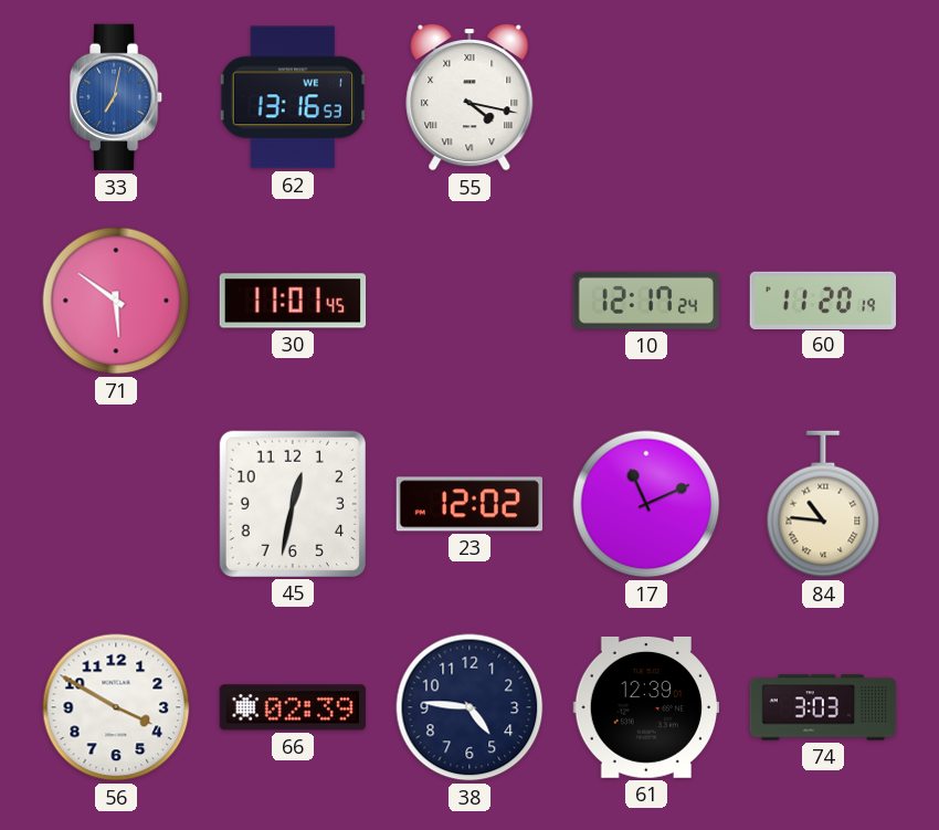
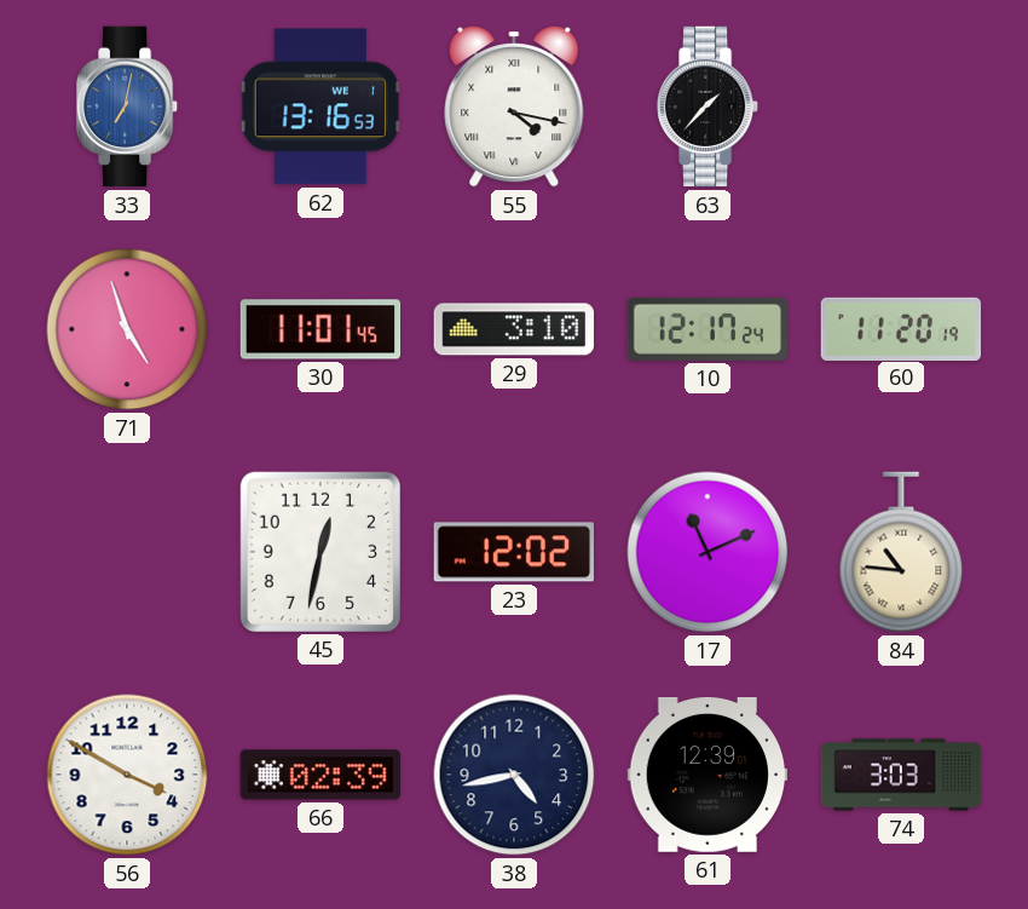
63: none -> 1:37
71: 5:51 -> 4:57
29: none -> 3:10
38: 4:46 -> 4:43
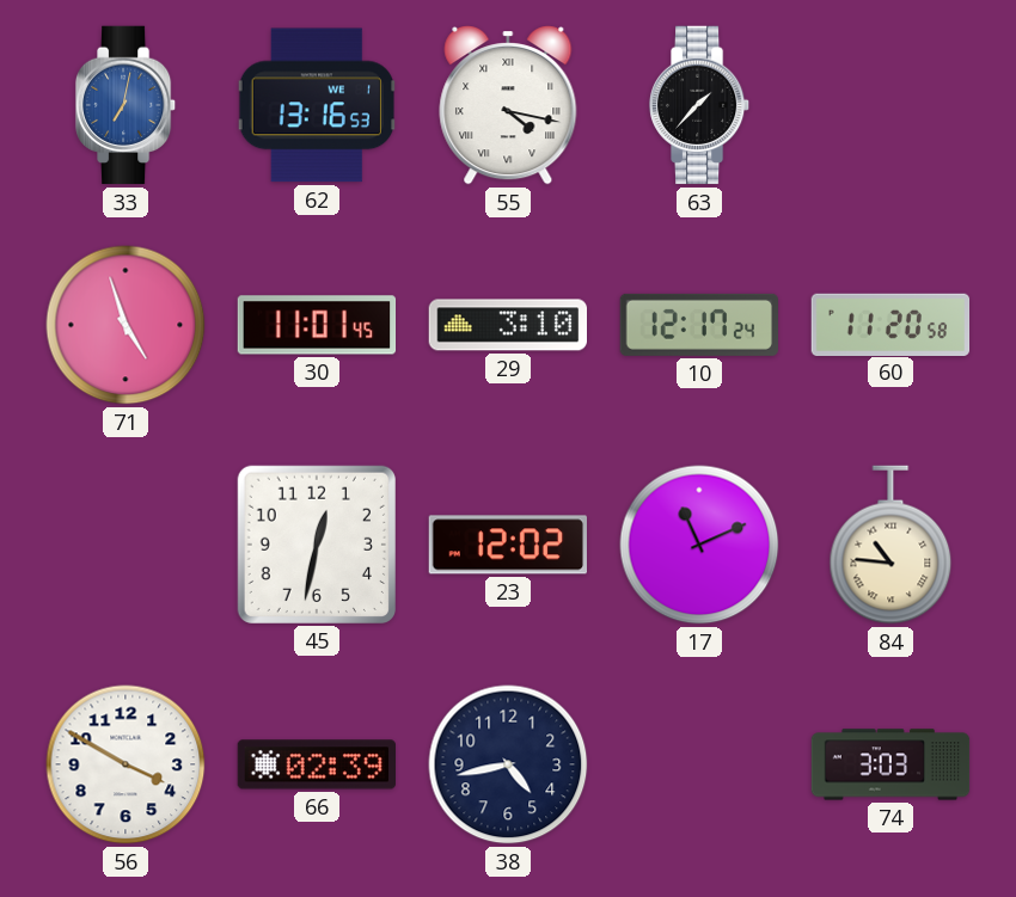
60: 11:20:19 -> 11:20:58
61: 12:39 -> none
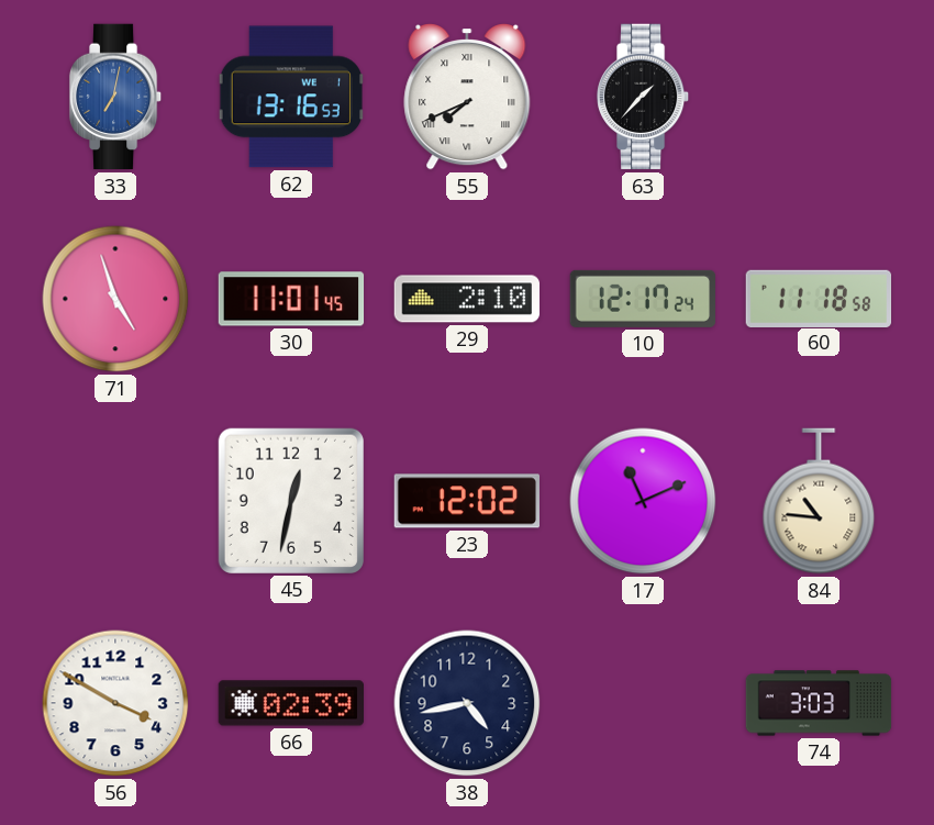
55: 4:17 -> 7:41
29: 3:10 -> 2:10
60: 11:20 -> 11:18
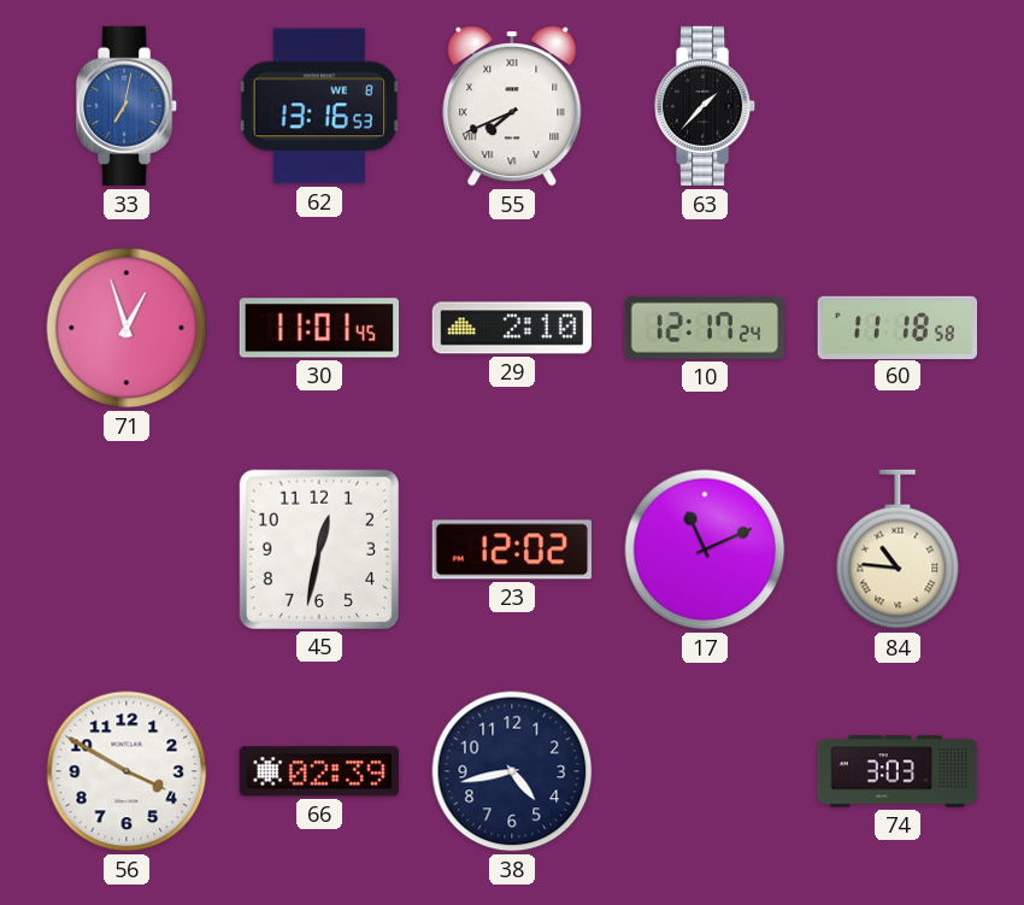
62 date: WE 1 -> WE 8
71: 4:57 -> 12:57
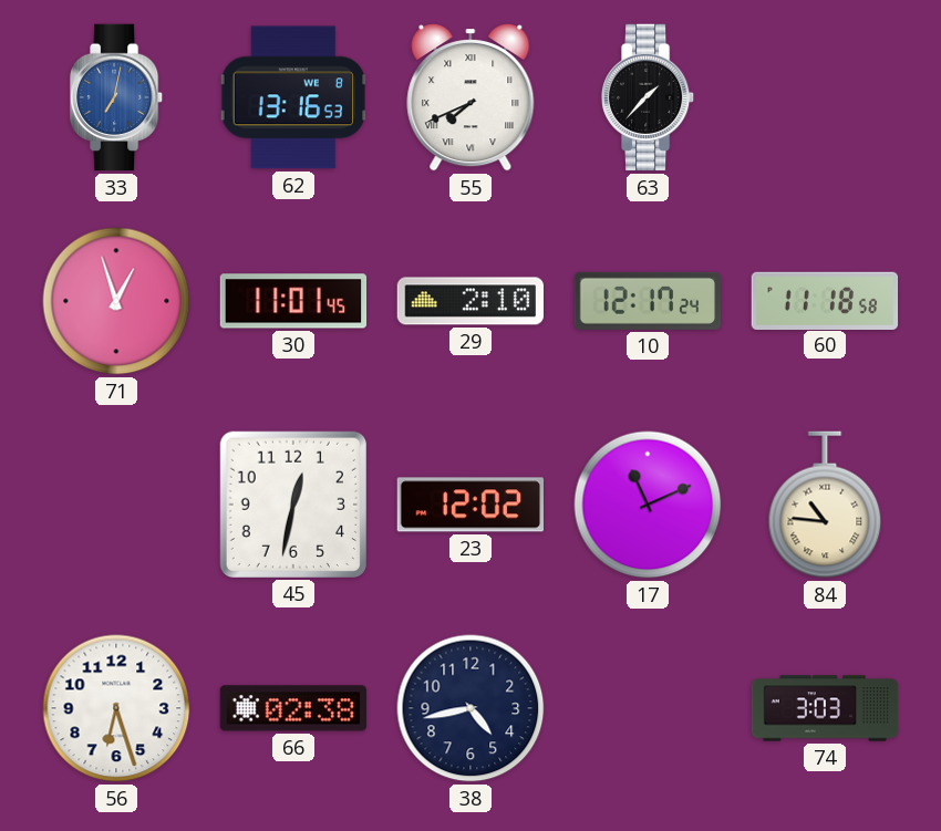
56: 3:50 -> 6:27
66: 02:39 -> 02:38
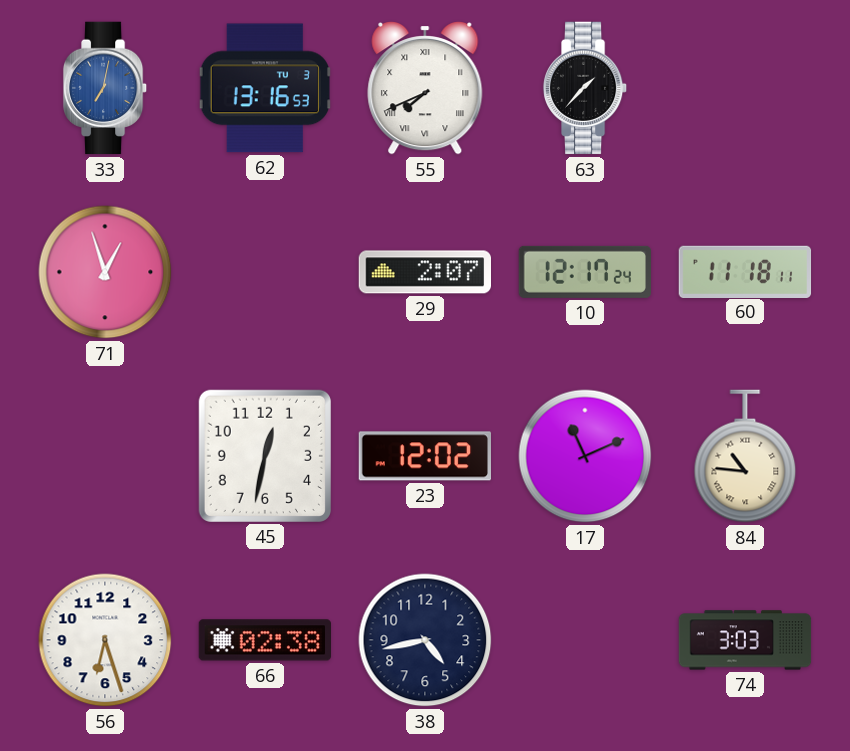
62 date: WE 8 -> TU 3
30: 11:01 -> none
29: 2:10 -> 2:07
60: 11:18:58 -> 11:18:11
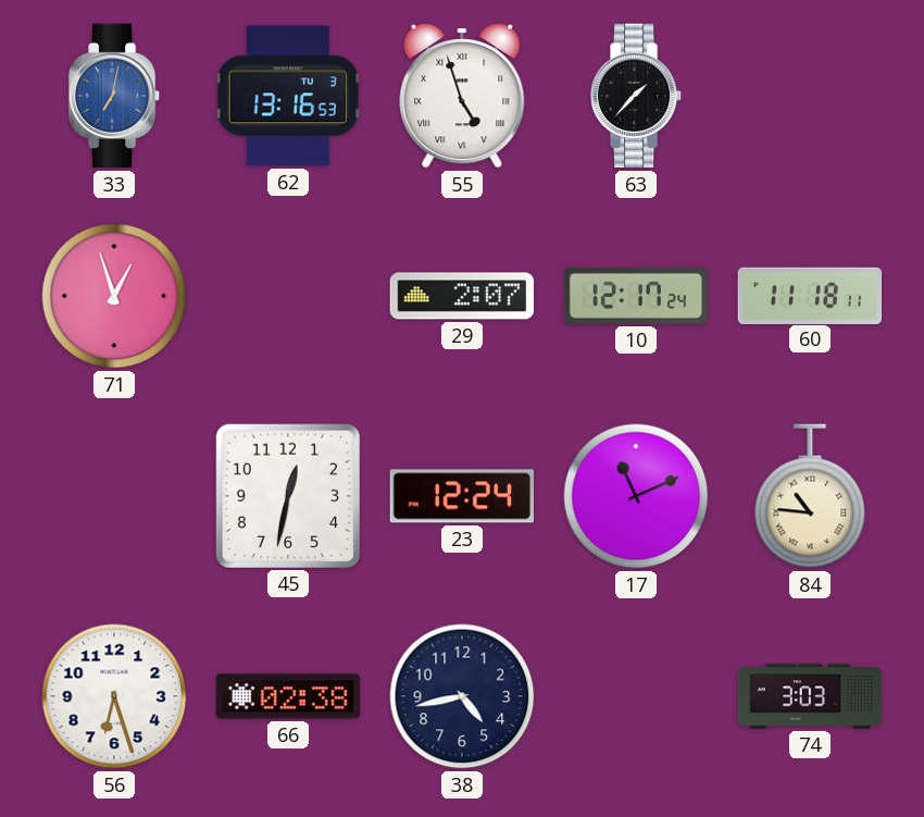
55: 7:41 -> 4:57
23: 12:02 -> 12:24
